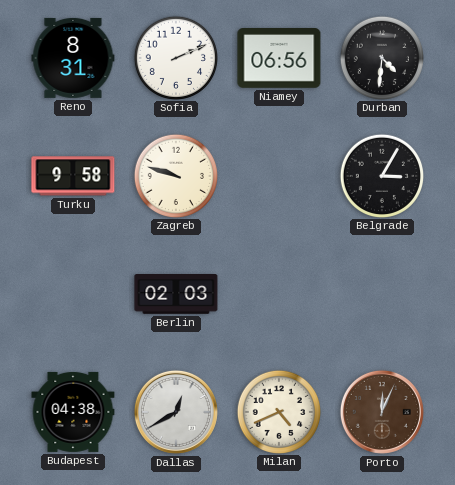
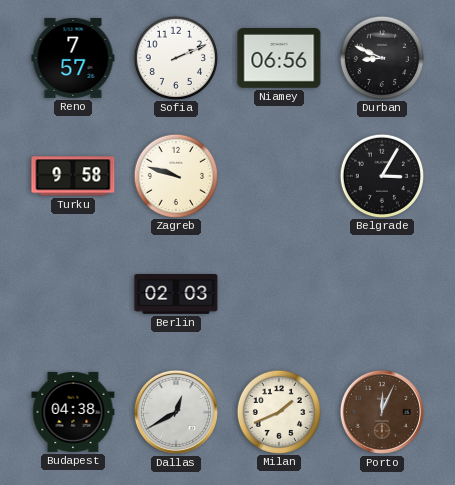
Reno: 8:31 -> 7:57
Durban: 4:31 -> 8:49
Milan: 4:41 -> 1:41
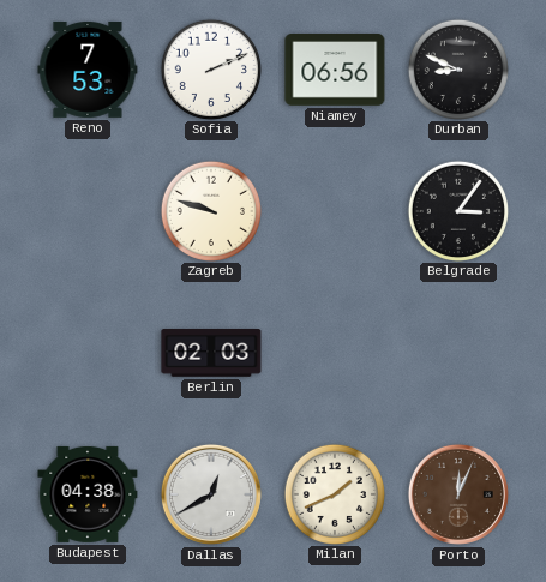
Reno: 7:57 -> 7:53
Turku: 9:58 -> none
Belgrade: 3:05 -> 3:06
